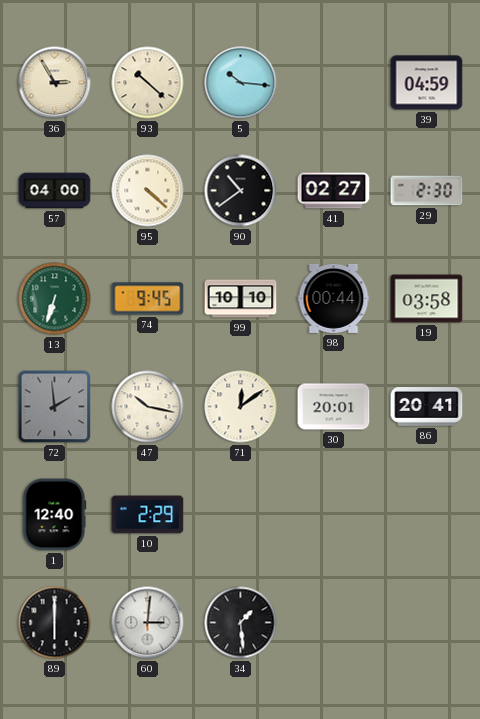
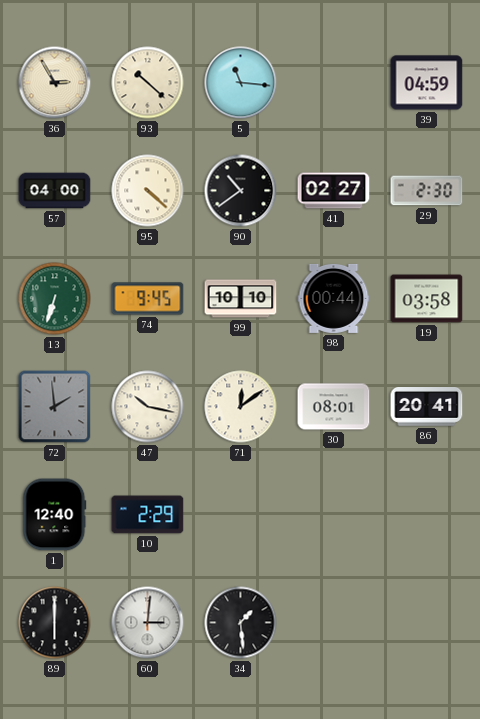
5: 10:16 -> 11:16
30: 20:01 -> 08:01
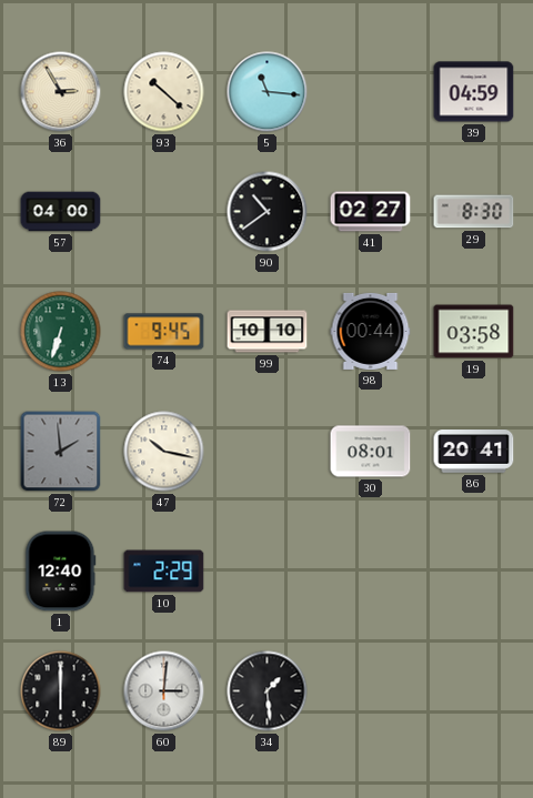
95: 4:22 -> none
29: 2:30 -> 8:30
71: 12:09 -> none
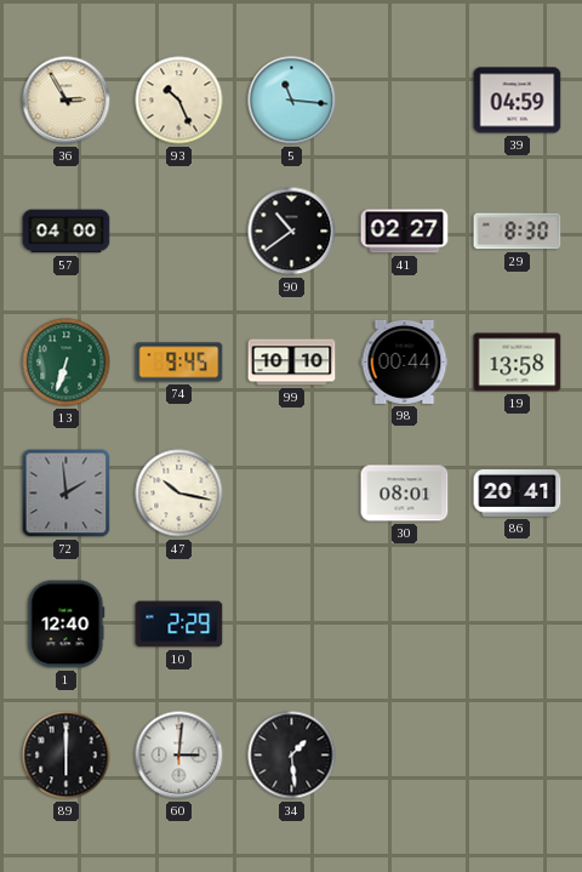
93: 10:22 -> 10:26
19: 03:58 -> 13:58
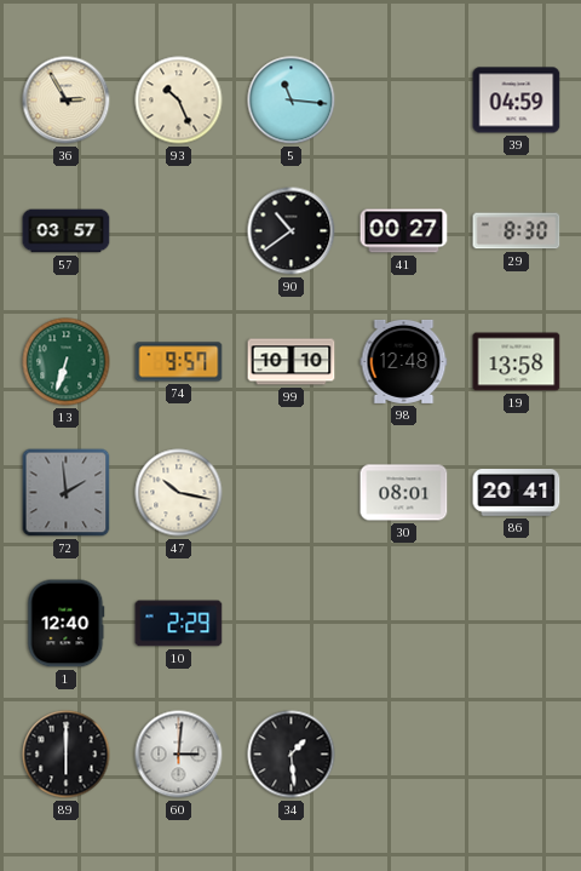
57: 04:00 -> 03:57
41: 02:27 -> 00:27
74: 9:45 -> 9:57
98: 00:44 -> 12:48
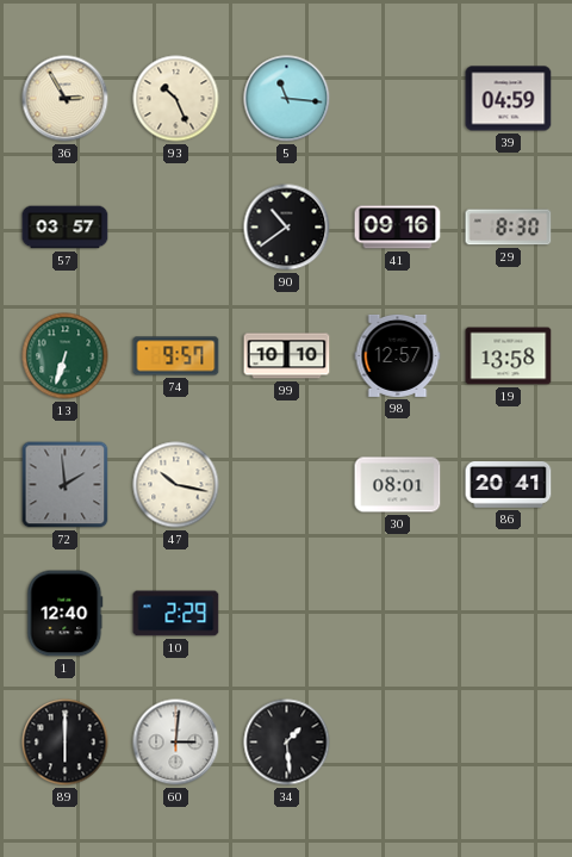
41: 00:27 -> 09:16
98: 12:48 -> 12:57
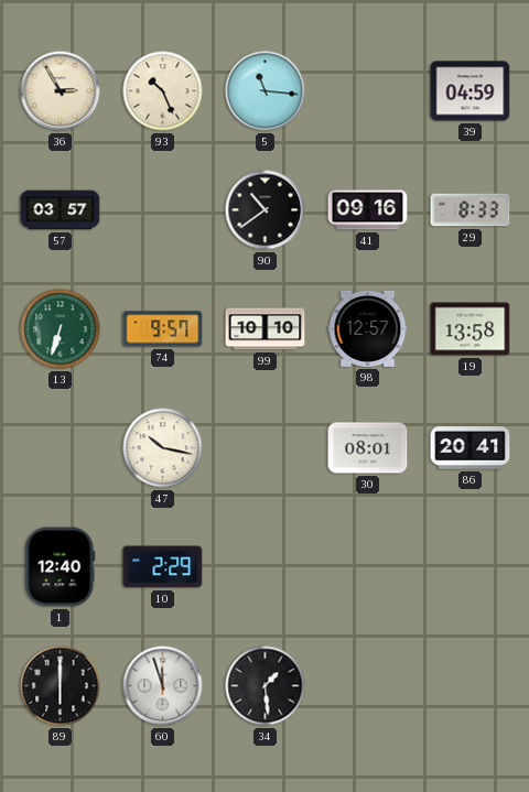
29: 8:30 -> 8:33
72: 1:59 -> none
60: 3:01 -> 11:57
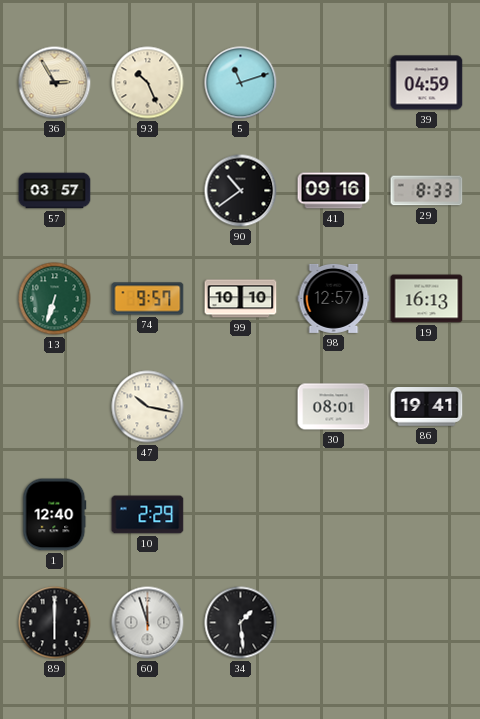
5: 11:16 -> 11:12
19: 13:58 -> 16:13
86: 20:41 -> 19:41
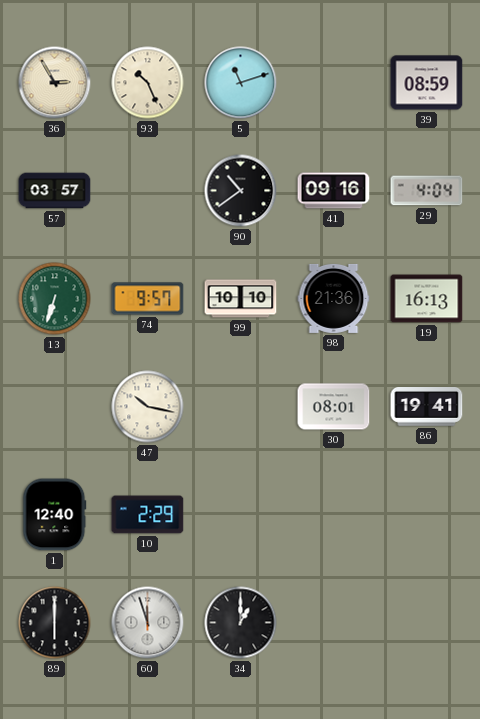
39: 04:59 -> 08:59
29: 8:33 -> 4:04
98: 12:57 -> 21:36
34: 1:29 -> 1:00
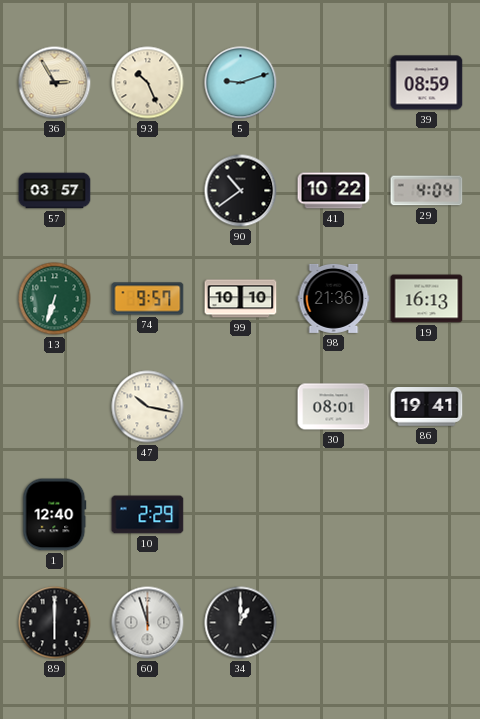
5: 11:12 -> 9:12
41: 09:16 -> 10:22
